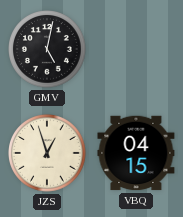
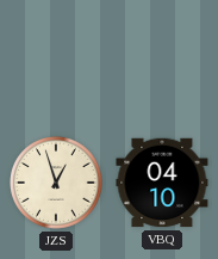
GMV: 5:02 -> none
VBQ: 04:15 -> 04:10
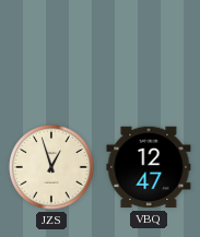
VBQ: 04:10 -> 12:47
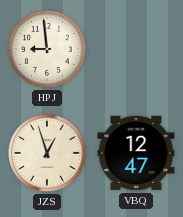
HPJ: none -> 8:59
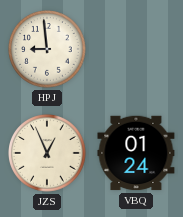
JZS: 12:57 -> 12:56
VBQ: 12:47 -> 01:24
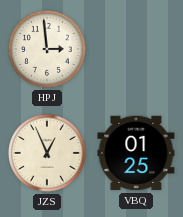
HPJ: 8:59 -> 2:59
VBQ: 01:24 -> 01:25
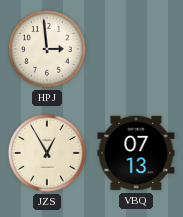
JZS: 12:56 -> 12:55
VBQ: 01:25 -> 07:13
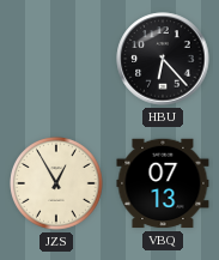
HPJ: 2:59 -> none
HBU: none -> 6:23
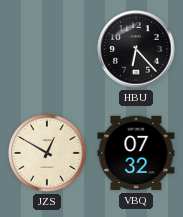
JZS: 12:55 -> 12:50
VBQ: 07:13 -> 07:32
